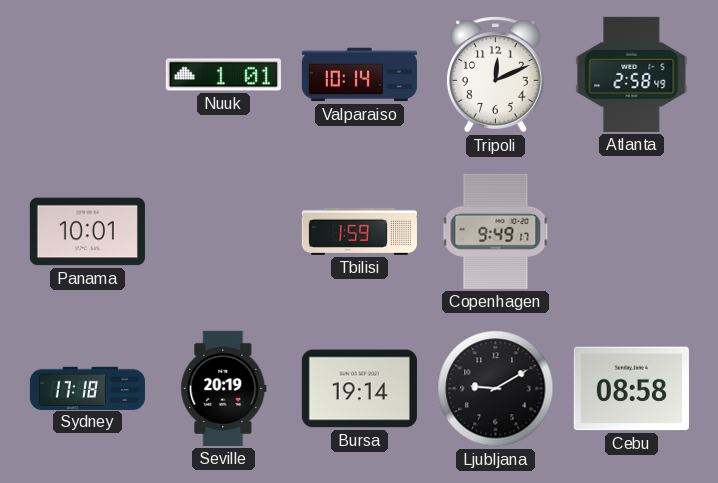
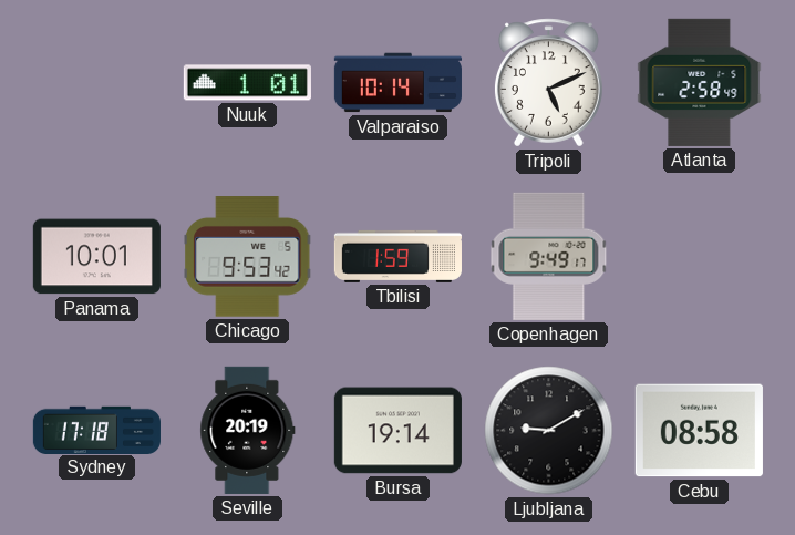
Tripoli: 12:11 -> 5:11
Chicago: none -> 9:53
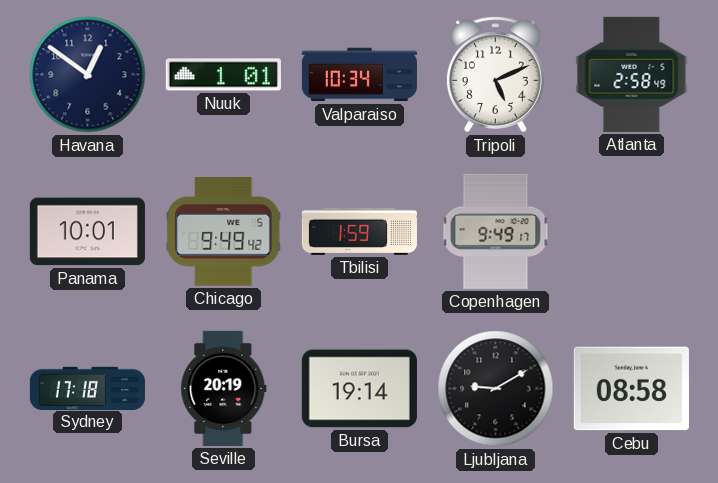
Havana: none -> 12:51
Valparaiso: 10:14 -> 10:34
Chicago: 9:53 -> 9:49
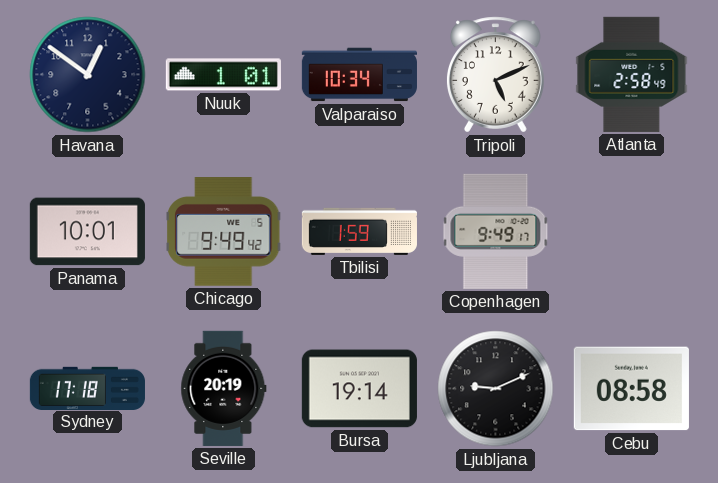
Ljubljana: 9:10 -> 9:11
